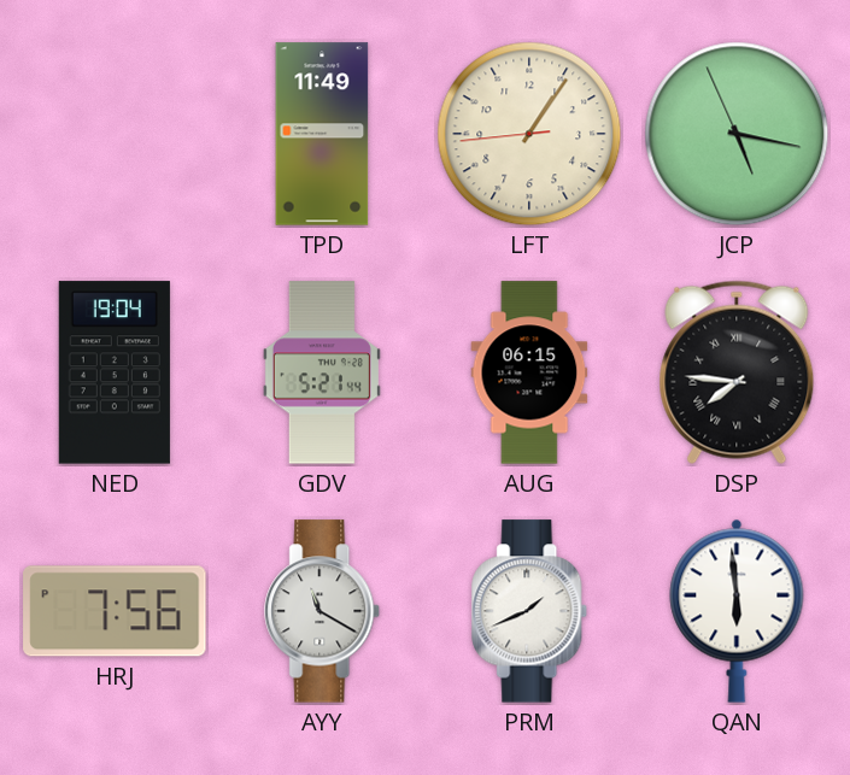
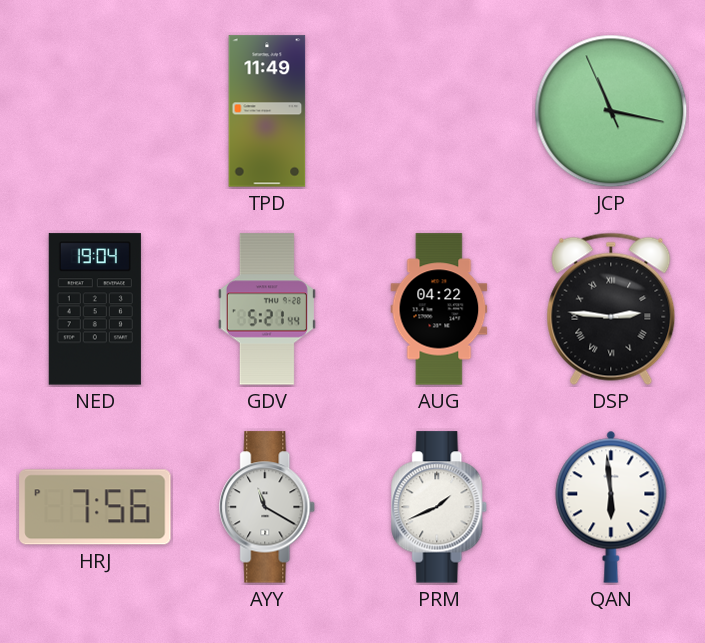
LFT: 1:05 -> none
JCP: 5:16 -> 11:16
AUG: 06:15 -> 04:22
DSP: 7:46 -> 2:46
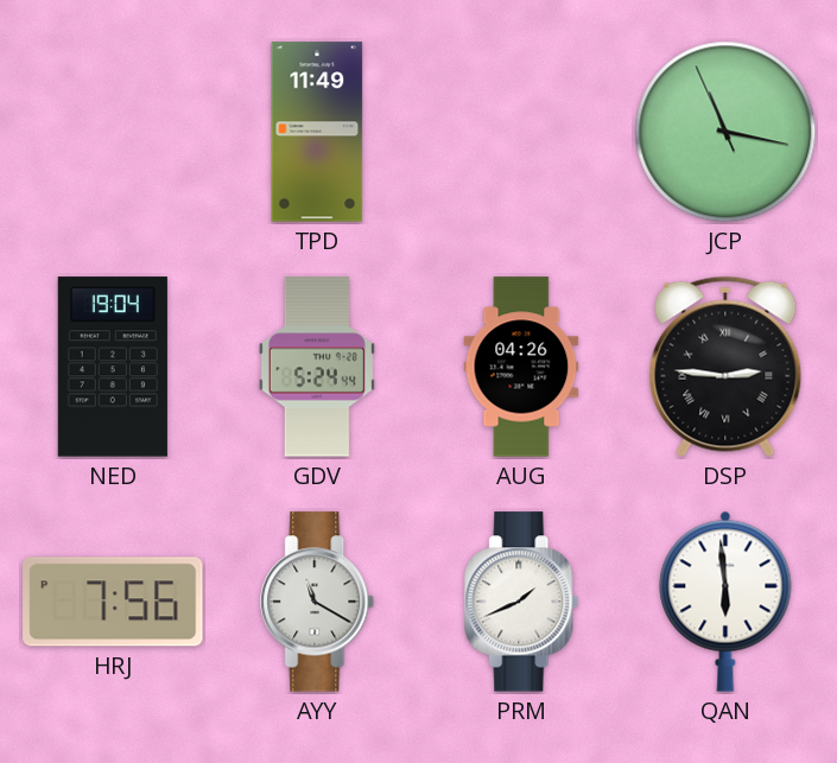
GDV: 5:21 -> 5:24
AUG: 04:22 -> 04:26
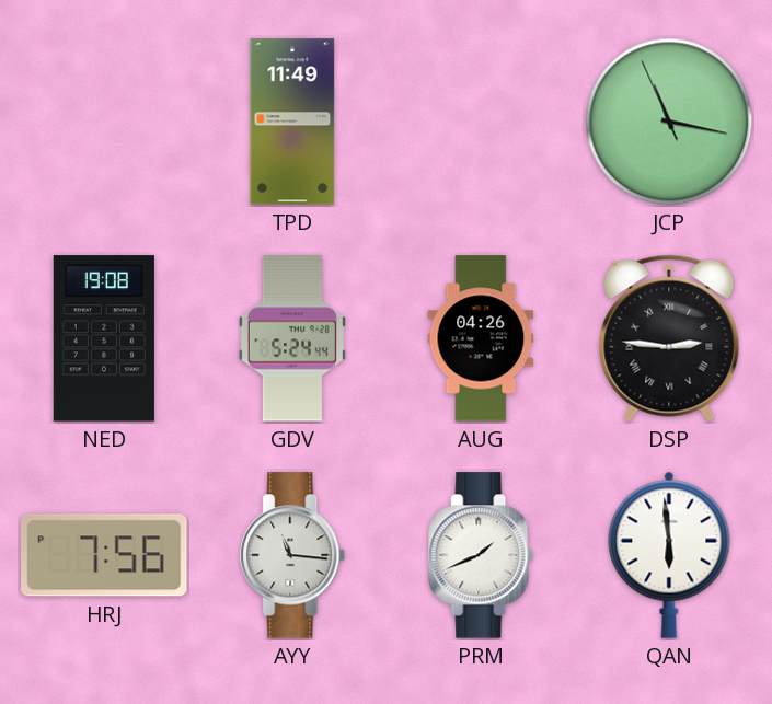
NED: 19:04 -> 19:08
AYY: 11:20 -> 11:16
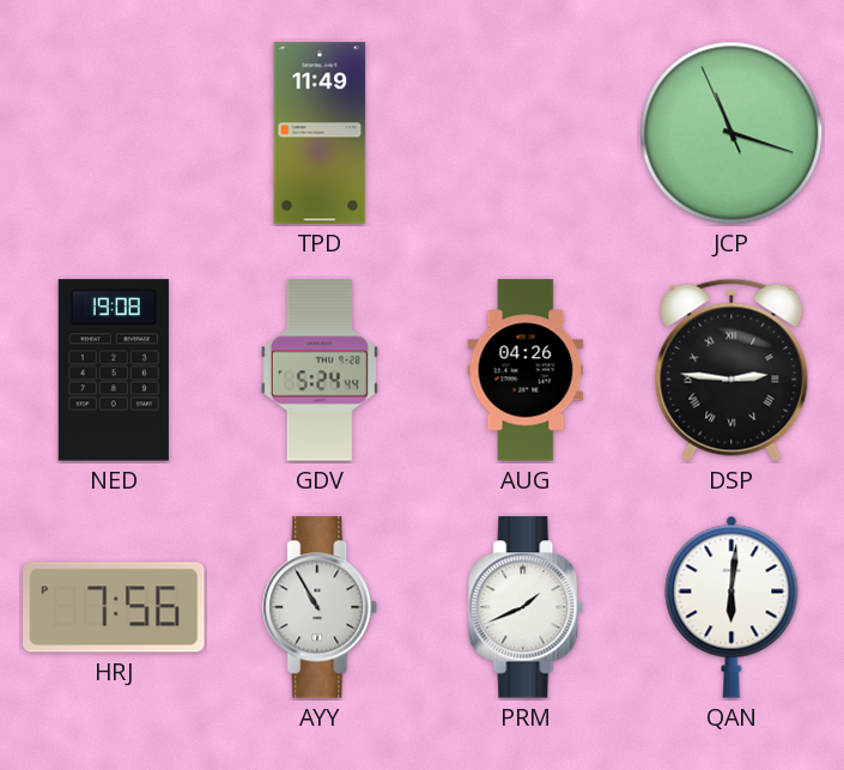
JCP: 11:16 -> 11:17
AYY: 11:16 -> 10:55
QAN: 5:59 -> 6:01
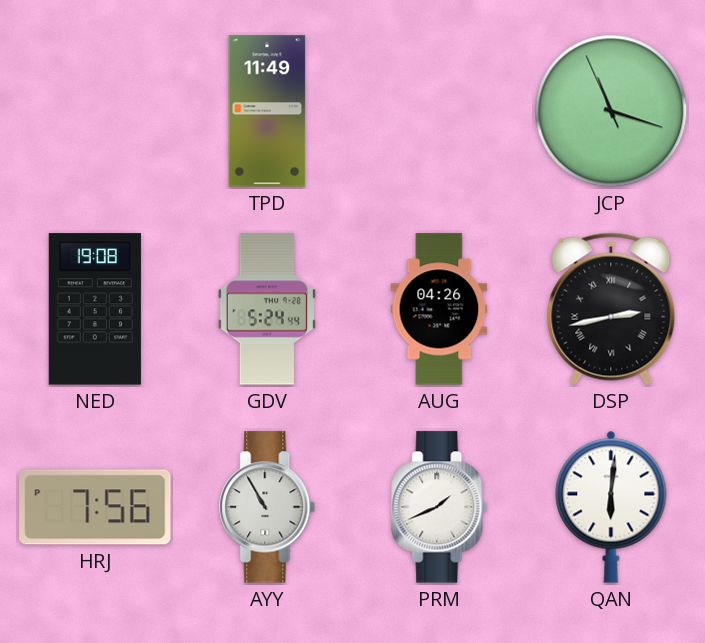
DSP: 2:46 -> 2:43
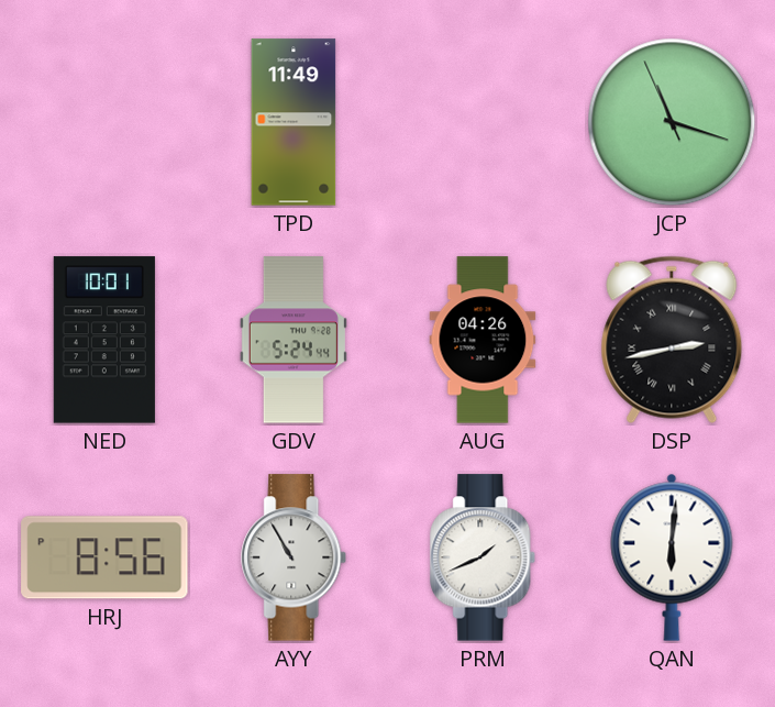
NED: 19:08 -> 10:01
HRJ: 7:56 -> 8:56
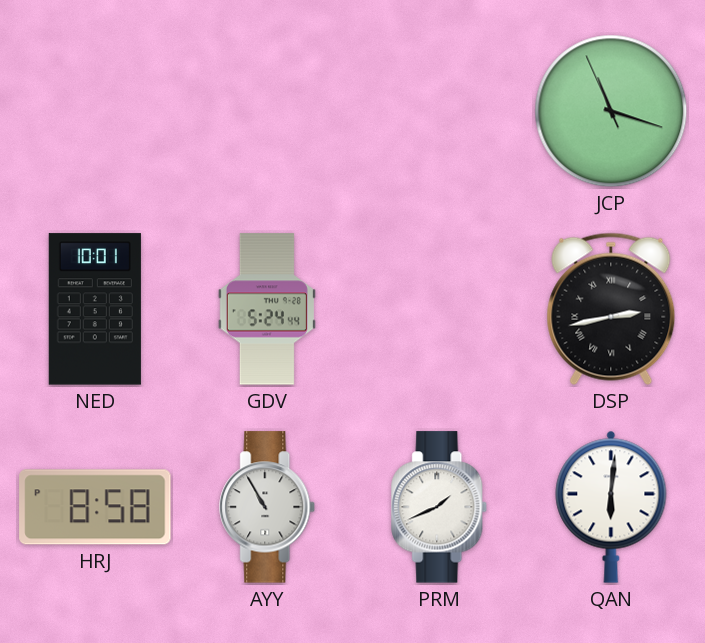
TPD: 11:49 -> none
AUG: 04:26 -> none
HRJ: 8:56 -> 8:58
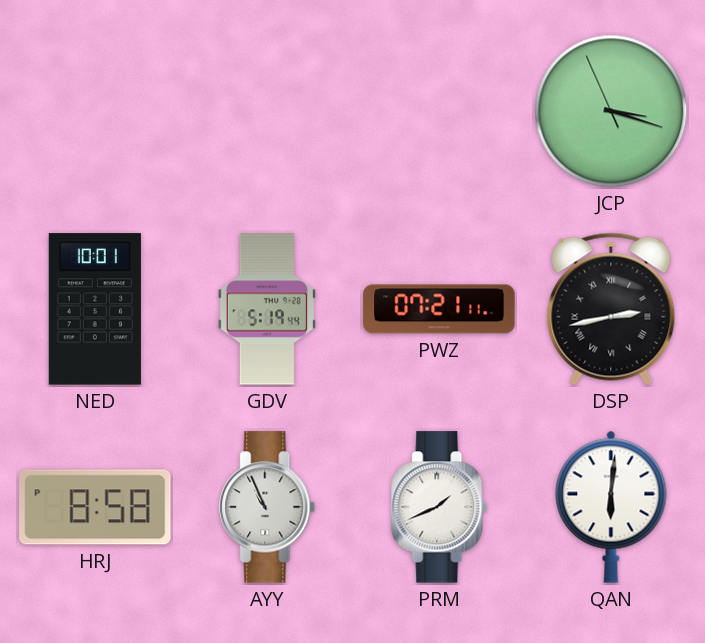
JCP: 11:17 -> 3:17
GDV: 5:24 -> 5:19
PWZ: none -> 07:21
AYY: 10:55 -> 10:56
